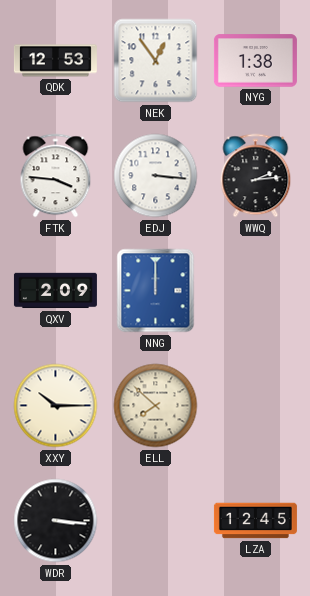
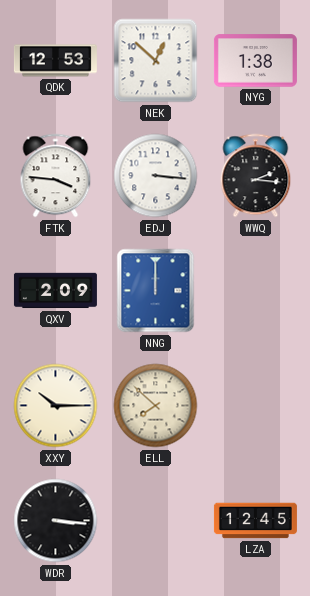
NEK: 12:54 -> 12:52
WWQ: 2:14 -> 2:16
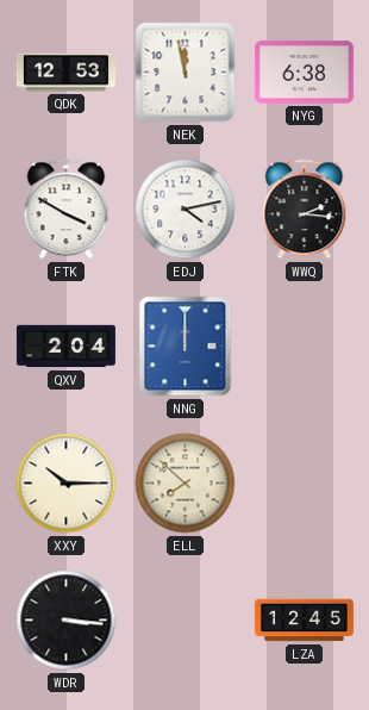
NEK: 12:52 -> 11:58
NYG: 1:38 -> 6:38
FTK: 3:46 -> 3:50
EDJ: 3:16 -> 4:13
QXV: 2:09 -> 2:04
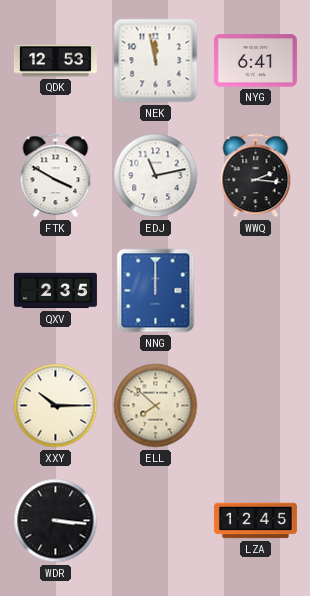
NYG: 6:38 -> 6:41
EDJ: 4:13 -> 11:13
QXV: 2:04 -> 2:35
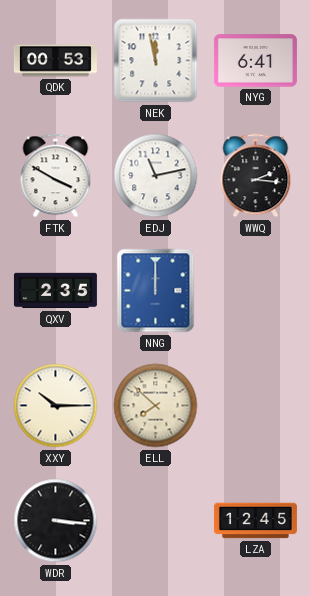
QDK: 12:53 -> 00:53
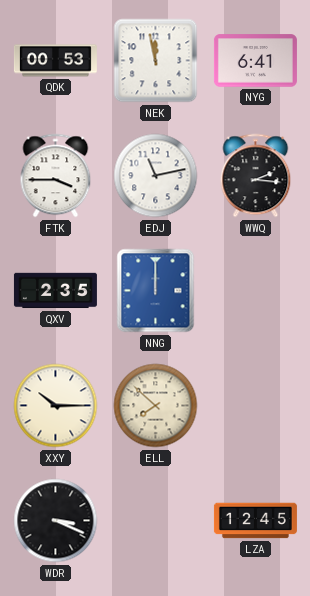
FTK: 3:50 -> 3:45
WDR: 3:16 -> 3:19
